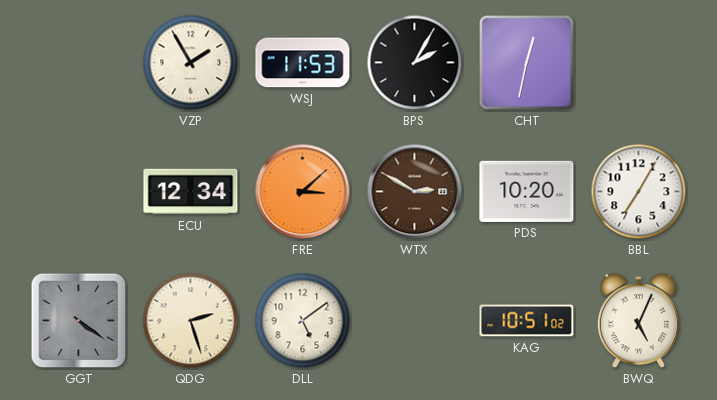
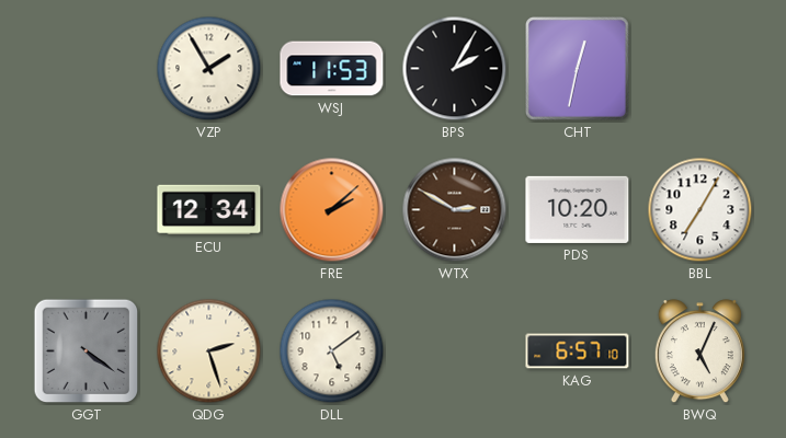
FRE: 3:08 -> 2:08
KAG: 10:51 -> 6:57
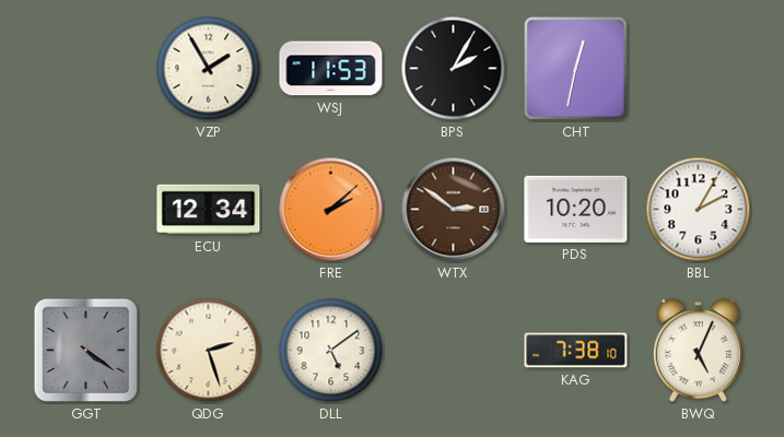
WTX: 2:50 -> 2:51
BBL: 7:05 -> 2:05
KAG: 6:57 -> 7:38
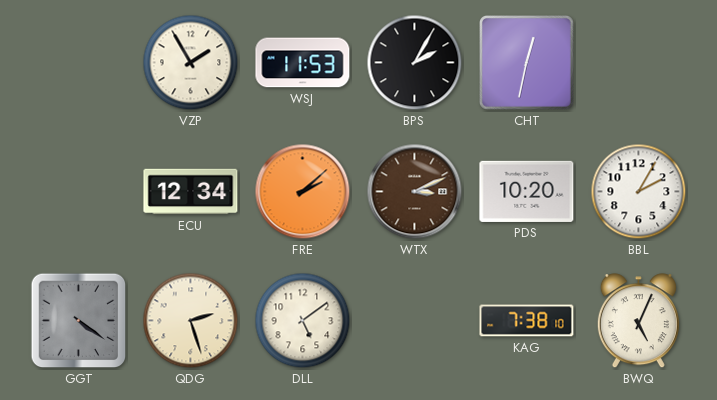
WTX: 2:51 -> 3:11
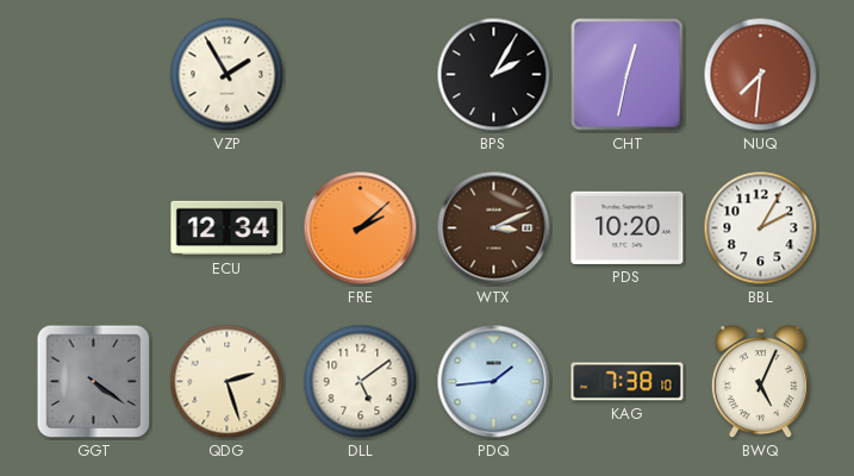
WSJ: 11:53 -> none
NUQ: none -> 7:31
PDQ: none -> 1:44
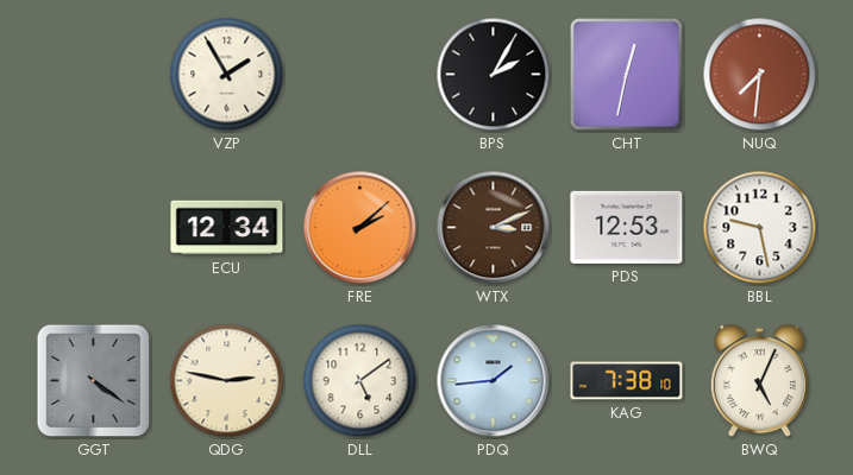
PDS: 10:20 -> 12:53
BBL: 2:05 -> 9:28
QDG: 2:27 -> 2:47
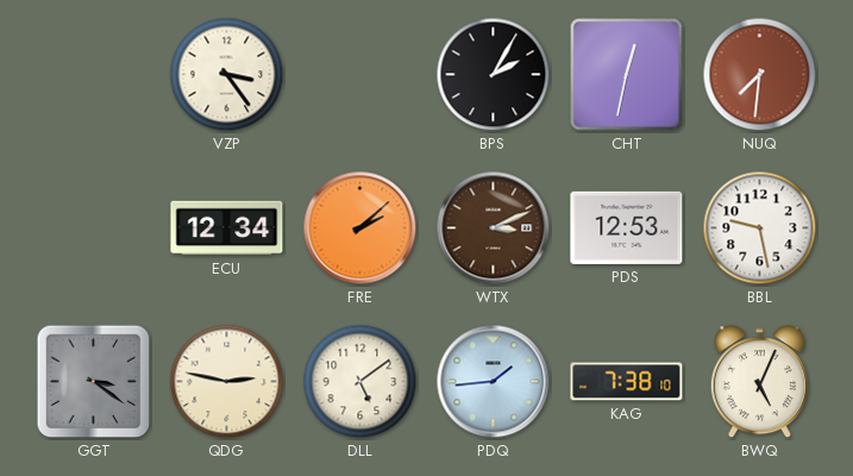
VZP: 1:55 -> 3:24
GGT: 4:21 -> 3:21
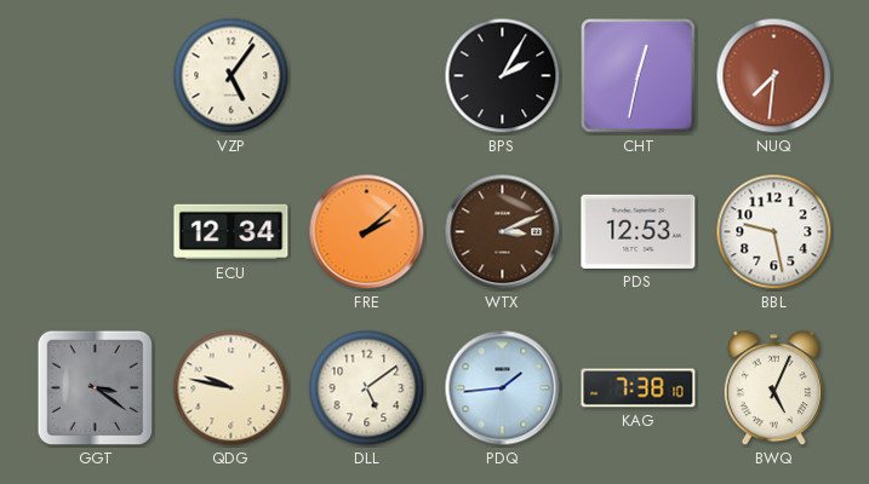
VZP: 3:24 -> 5:06
QDG: 2:47 -> 9:47
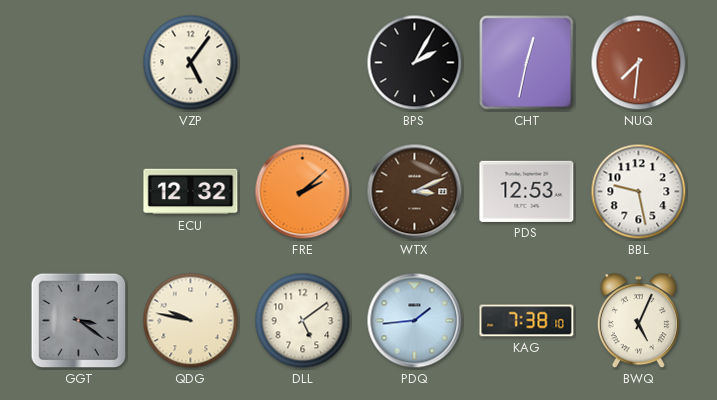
ECU: 12:34 -> 12:32
